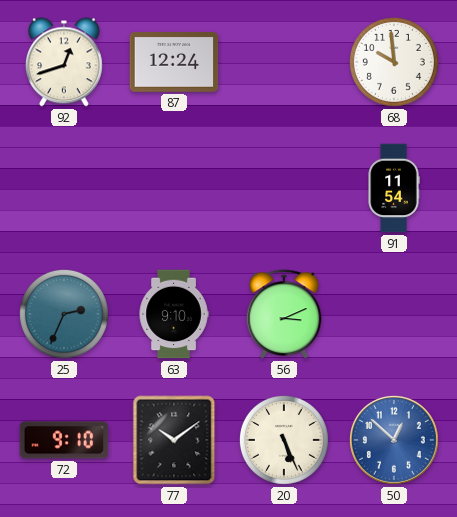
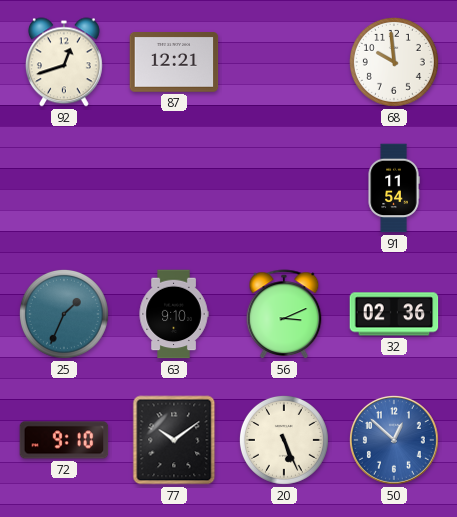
87: 12:24 -> 12:21
25: 2:34 -> 1:34
32: none -> 02:36
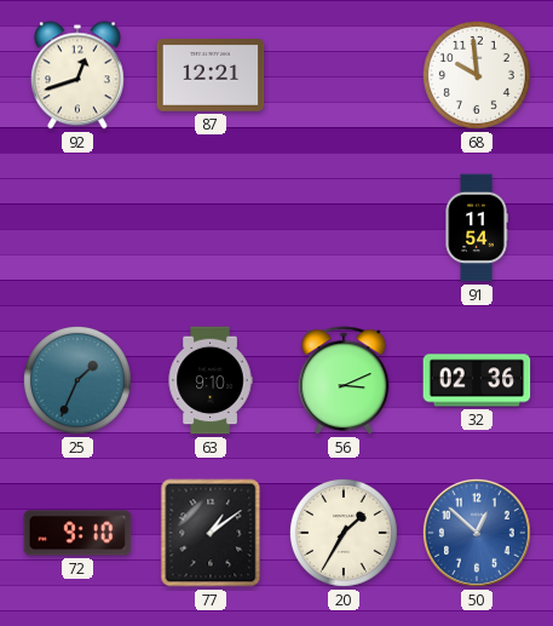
77: 10:09 -> 1:09
20: 5:26 -> 1:35
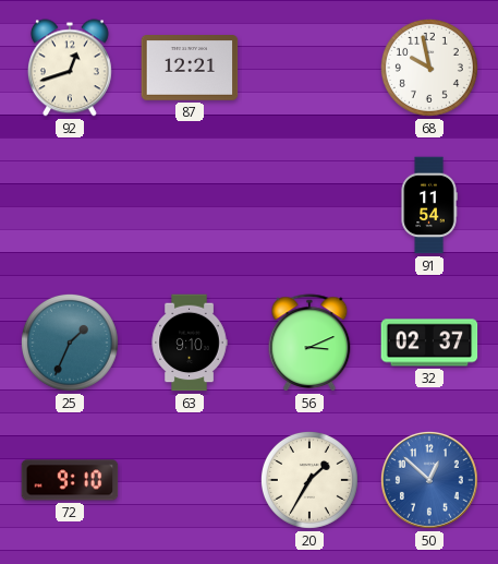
68: 9:59 -> 9:58
32: 02:36 -> 02:37
77: 1:09 -> none
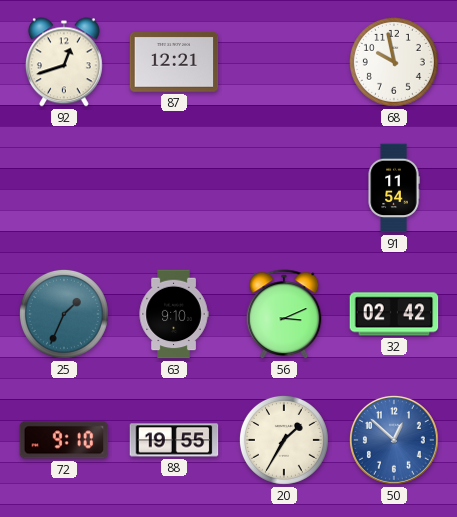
32: 02:37 -> 02:42
88: none -> 19:55
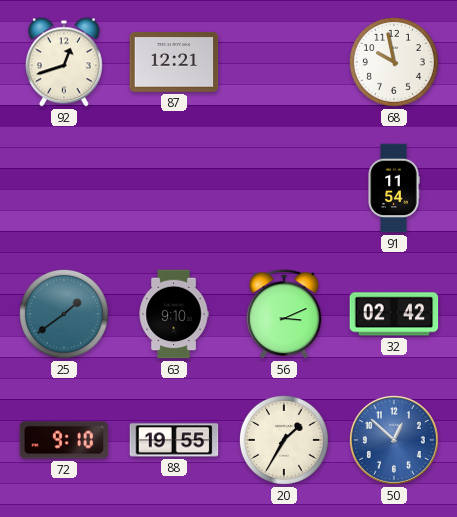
25: 1:34 -> 1:39
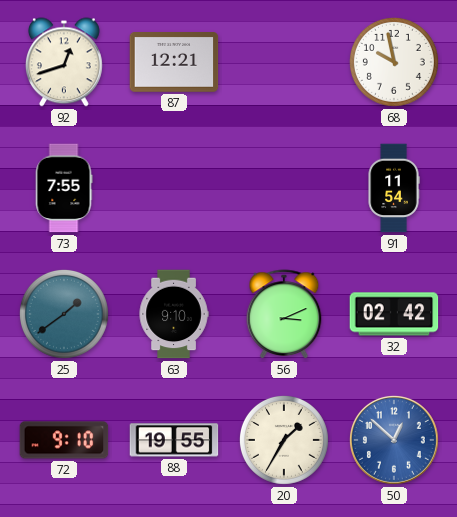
73: none -> 7:55
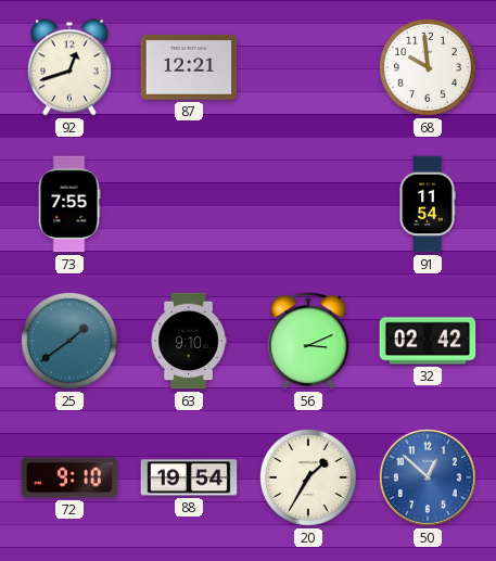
68: 9:58 -> 9:59
88: 19:55 -> 19:54
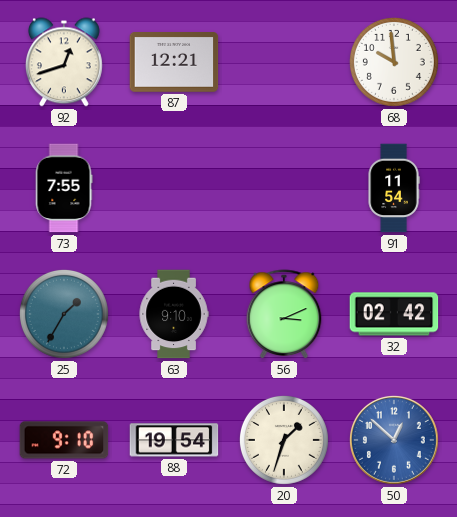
25: 1:39 -> 1:35
20: 1:35 -> 1:33
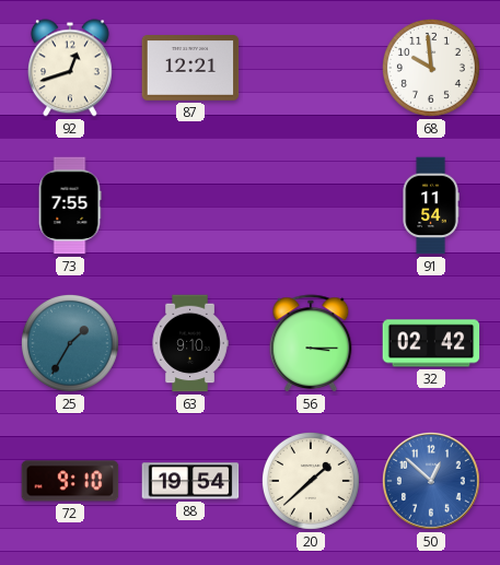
56: 3:11 -> 3:15
20: 1:33 -> 1:38
